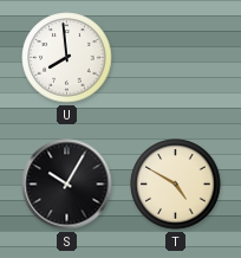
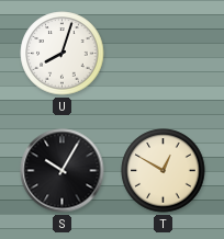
U: 7:59 -> 8:03
T: 4:50 -> 12:50
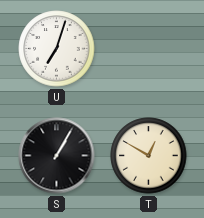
U: 8:03 -> 7:03
S: 10:05 -> 1:05
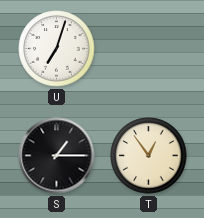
S: 1:05 -> 1:15
T: 12:50 -> 12:54
